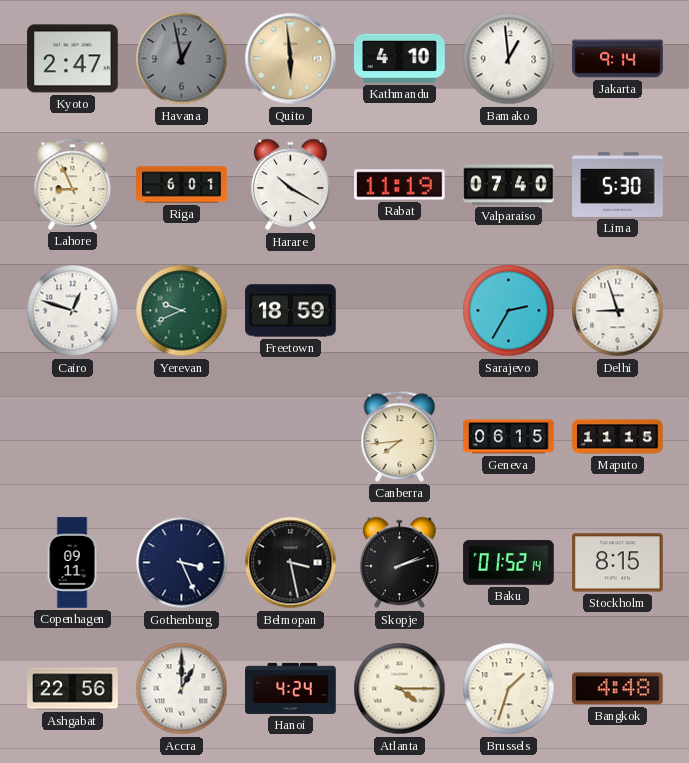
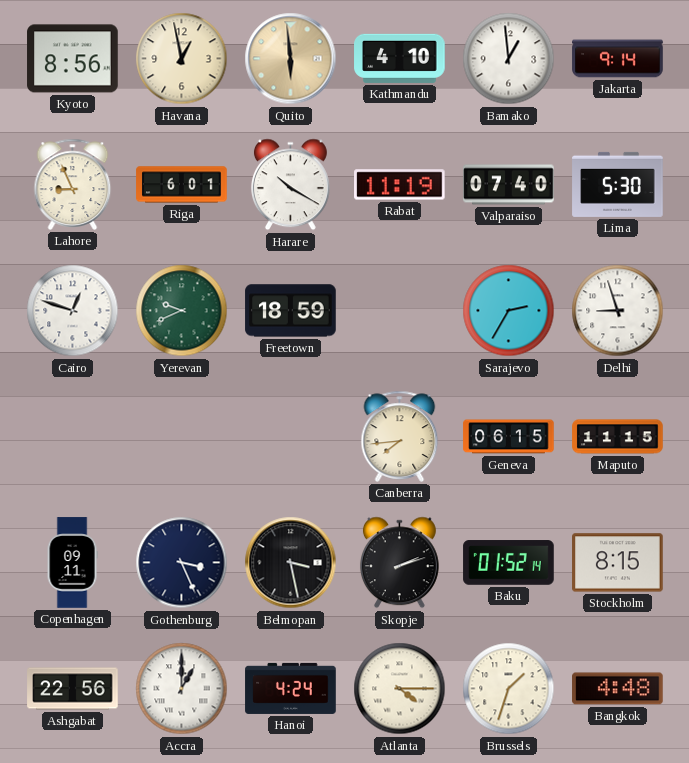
Kyoto: 2:47 -> 8:56
Havana dial: grey -> cream
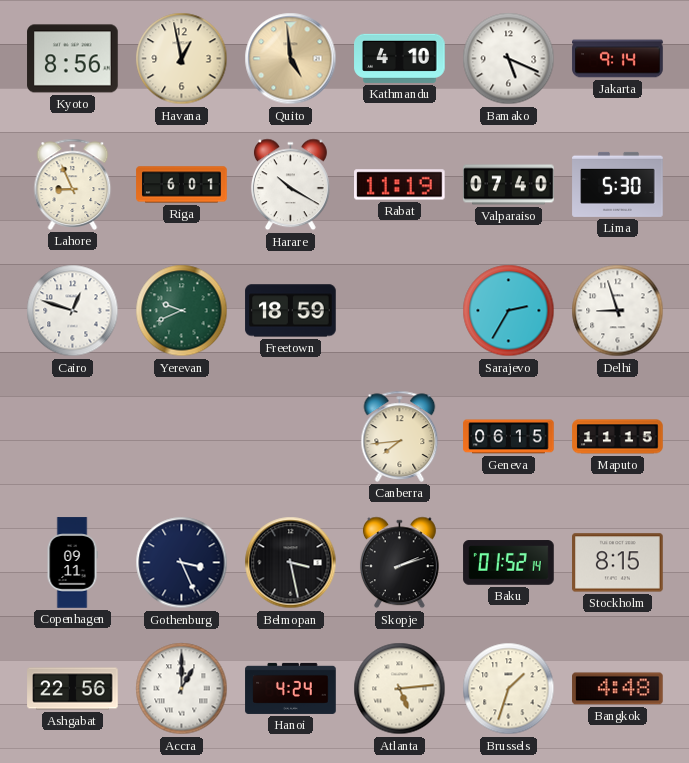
Quito: 5:59 -> 4:59
Bamako: 12:59 -> 5:19
Atlanta: 4:15 -> 5:14
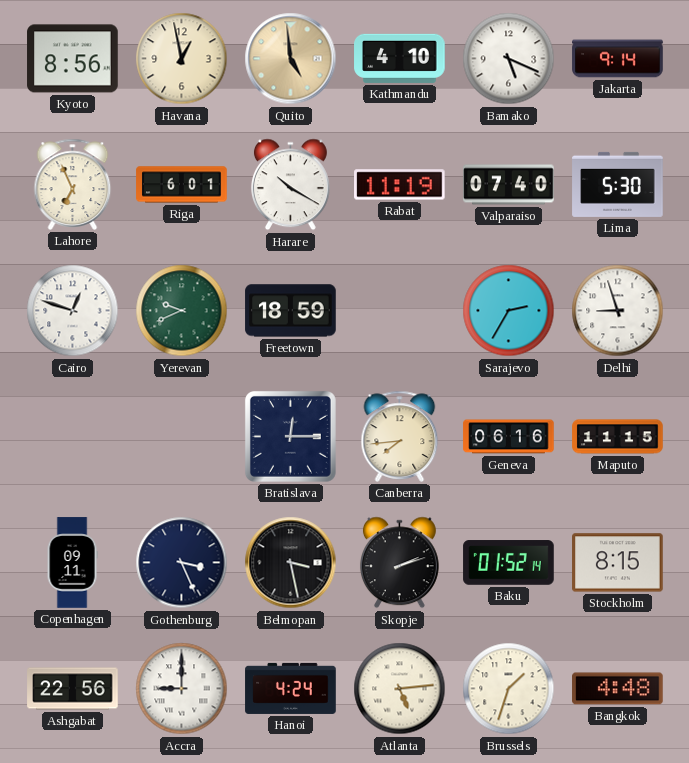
Lahore: 8:56 -> 6:56
Bratislava: none -> 12:15
Geneva: 06:15 -> 06:16
Accra: 1:00 -> 9:00
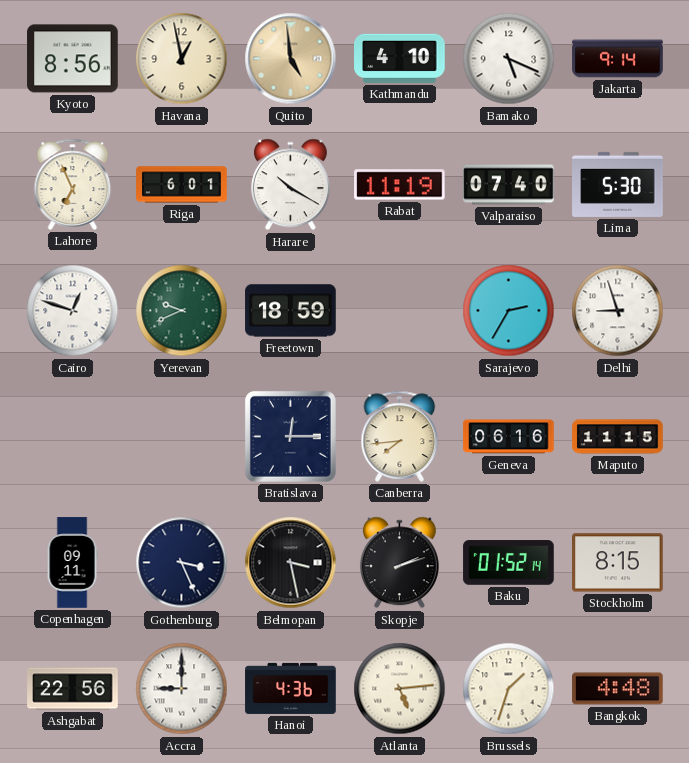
Hanoi: 4:24 -> 4:36
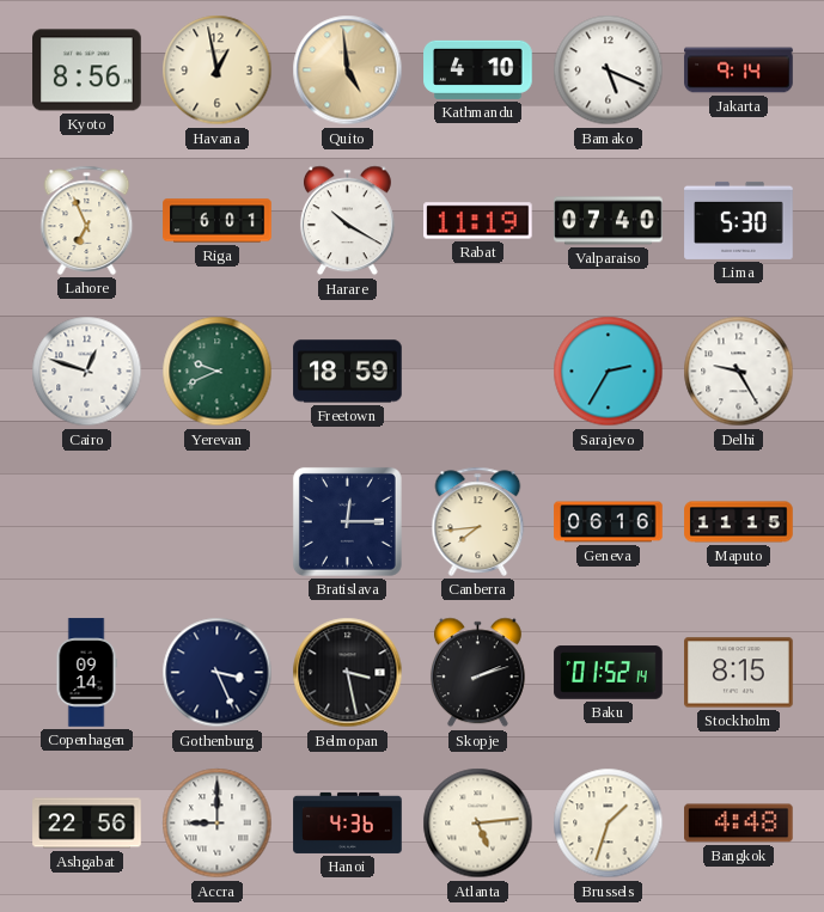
Delhi: 8:57 -> 9:25
Copenhagen: 09:11 -> 09:14
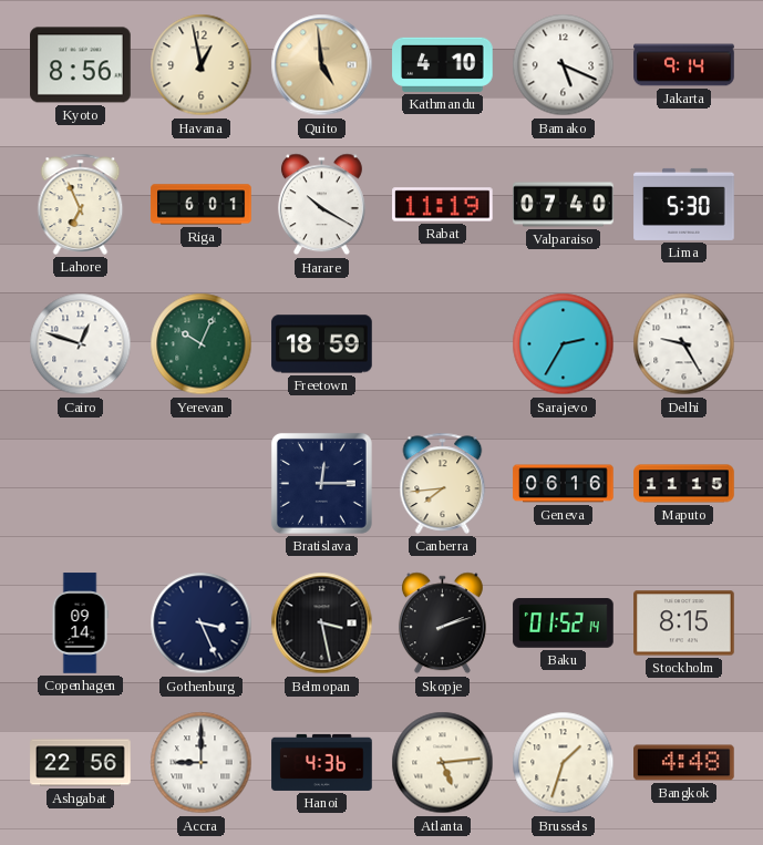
Yerevan: 9:41 -> 10:04
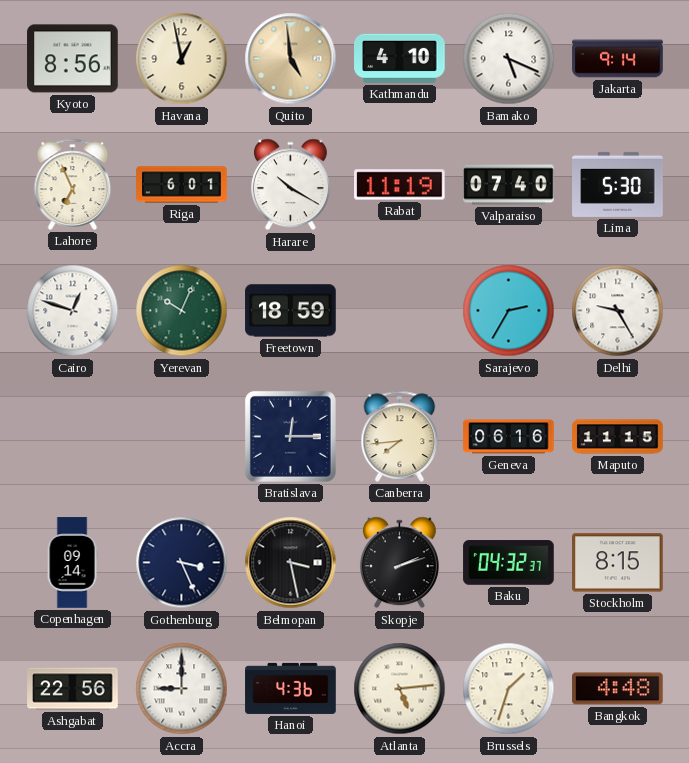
Baku: 01:52 -> 04:32
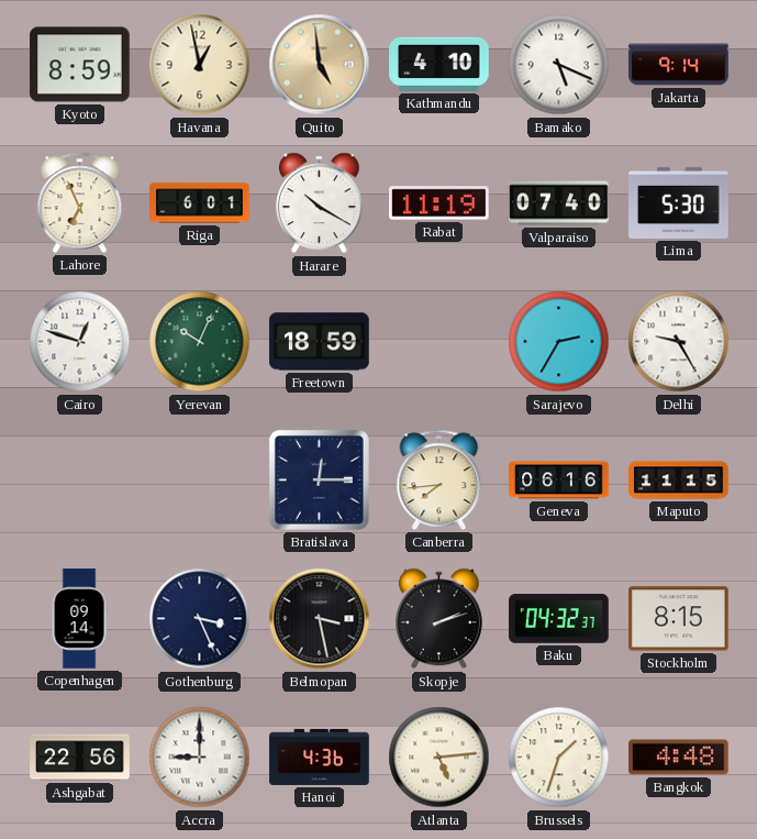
Kyoto: 8:56 -> 8:59
